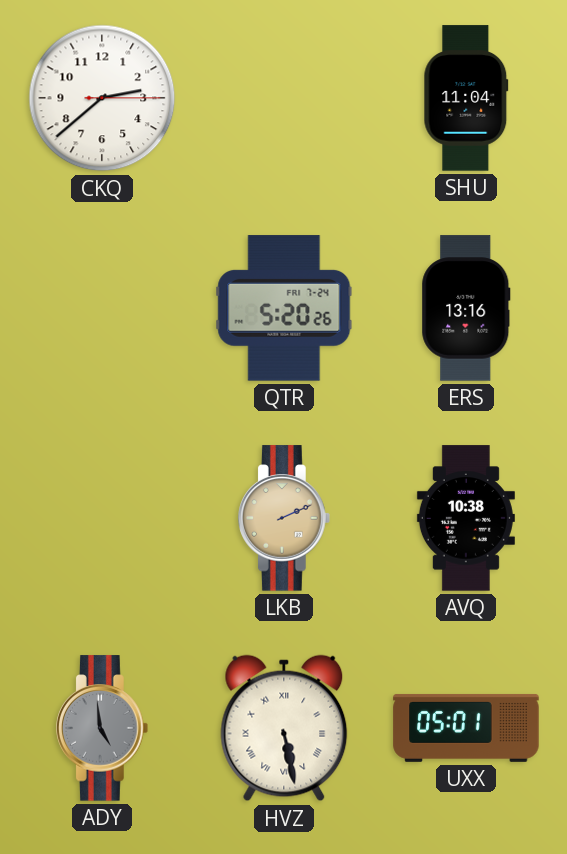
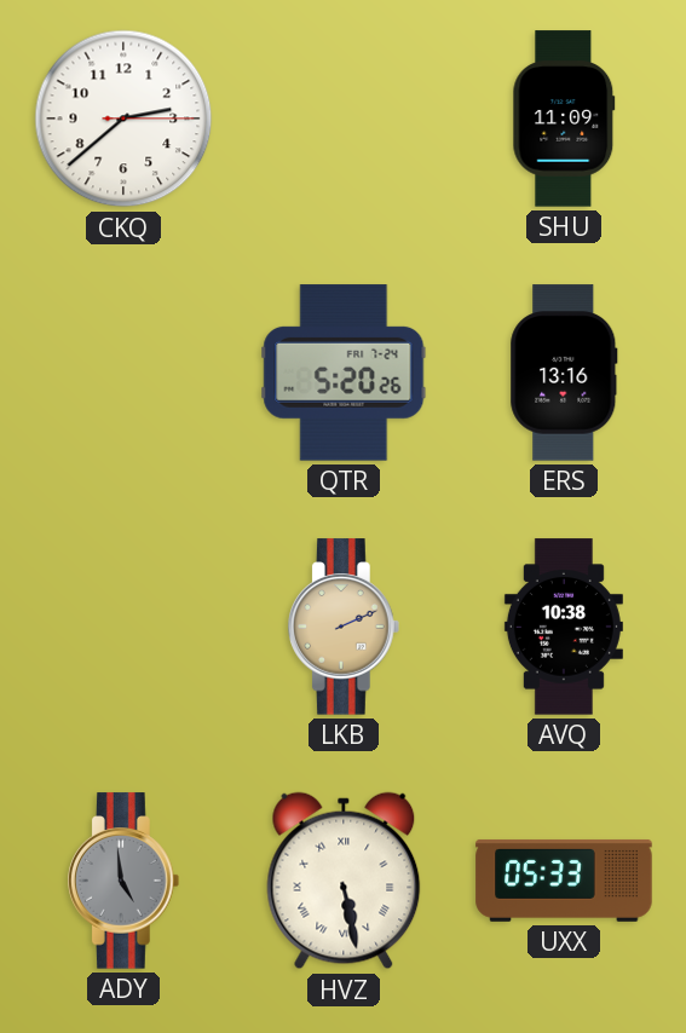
SHU: 11:04 -> 11:09
UXX: 05:01 -> 05:33
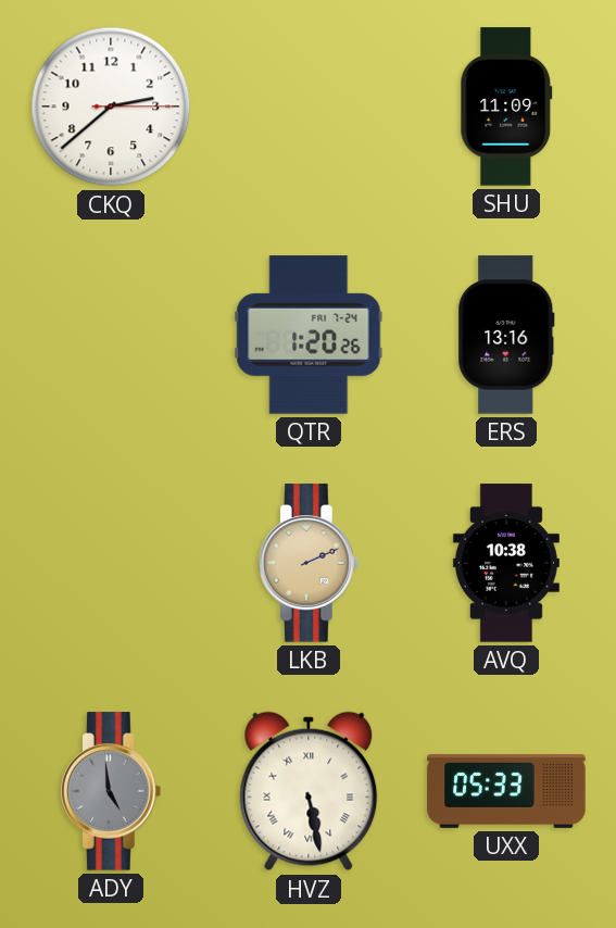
QTR: 5:20 -> 1:20
